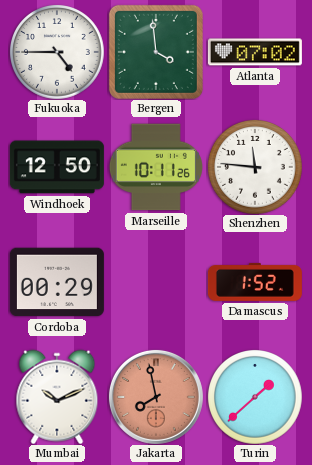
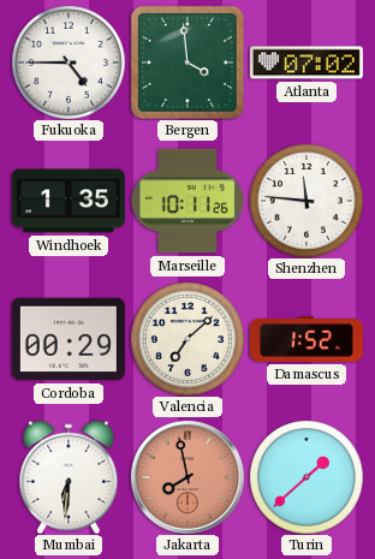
Windhoek: 12:50 -> 1:35
Valencia: none -> 7:08
Mumbai: 10:11 -> 6:31
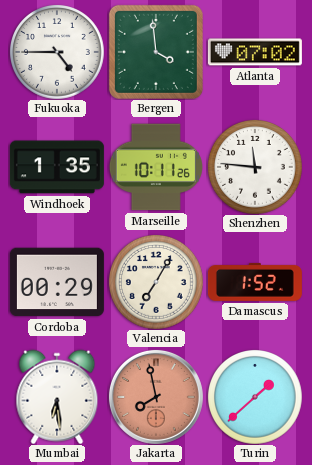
Valencia: 7:08 -> 7:05
Mumbai: 6:31 -> 6:29
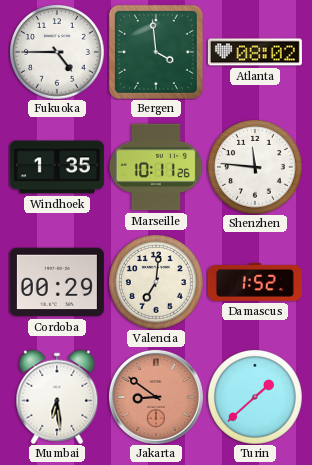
Atlanta: 07:02 -> 08:02
Valencia: 7:05 -> 7:01
Jakarta: 7:58 -> 8:51
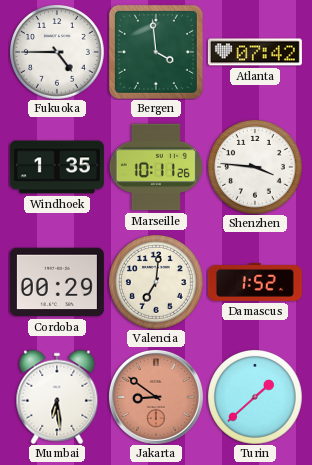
Atlanta: 08:02 -> 07:42
Shenzhen: 11:46 -> 3:46
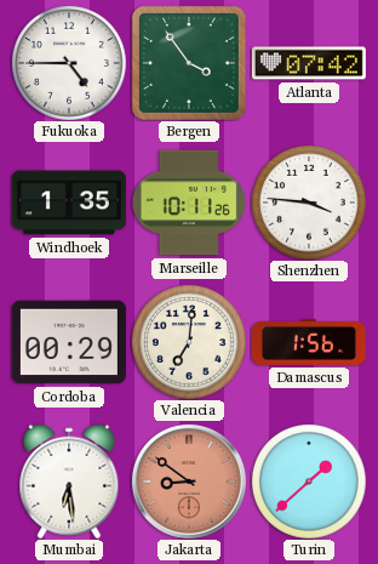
Bergen: 3:59 -> 3:54
Damascus: 1:52 -> 1:56
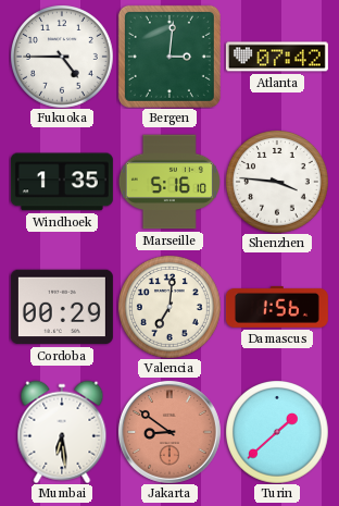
Bergen: 3:54 -> 3:01
Marseille: 10:11 -> 5:16
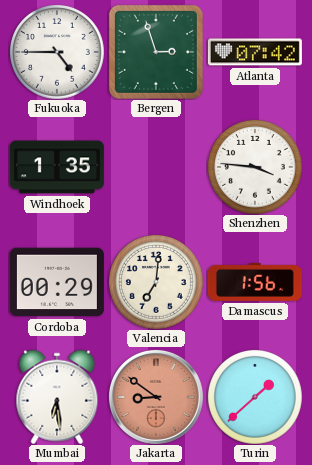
Bergen: 3:01 -> 2:57
Marseille: 5:16 -> none
